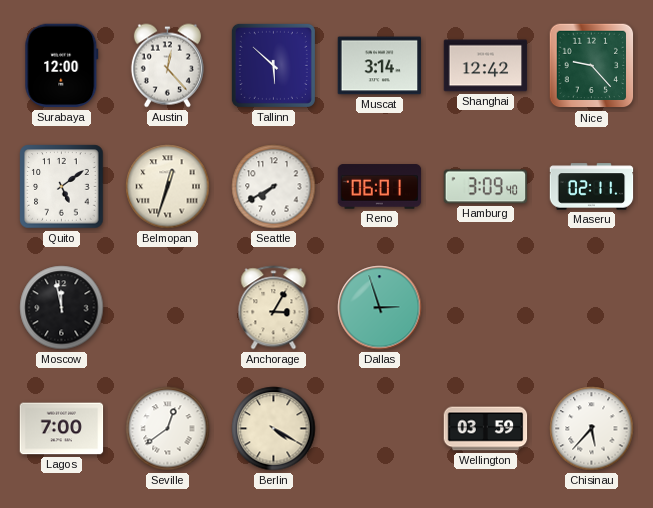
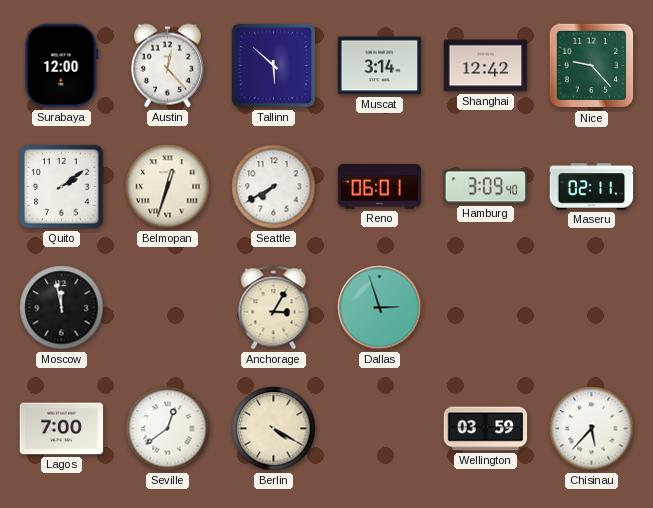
Quito: 5:09 -> 2:09
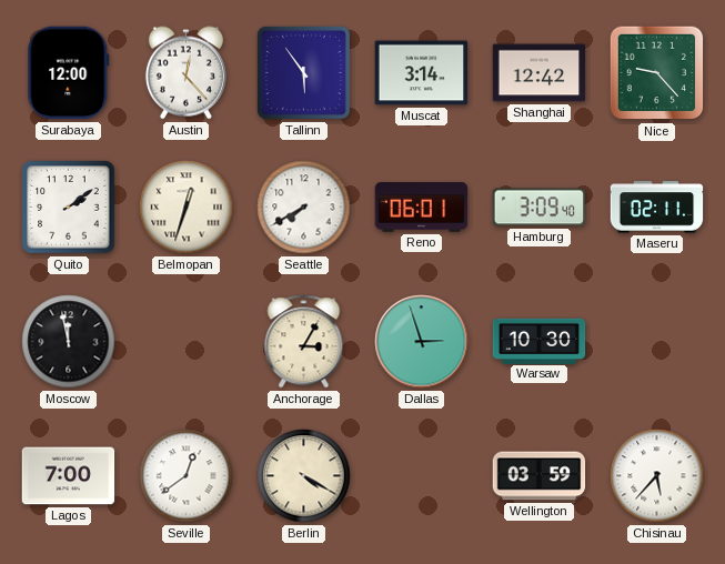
Tallinn: 5:52 -> 5:54
Warsaw: none -> 10:30
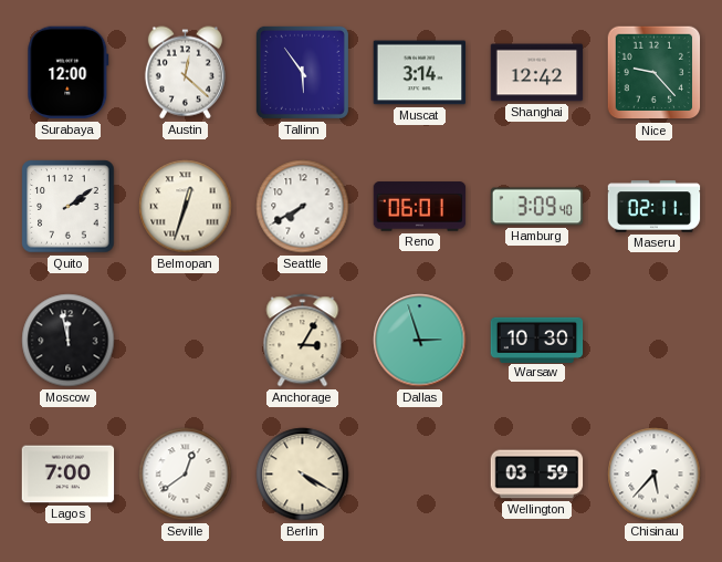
Austin: 12:23 -> 12:22
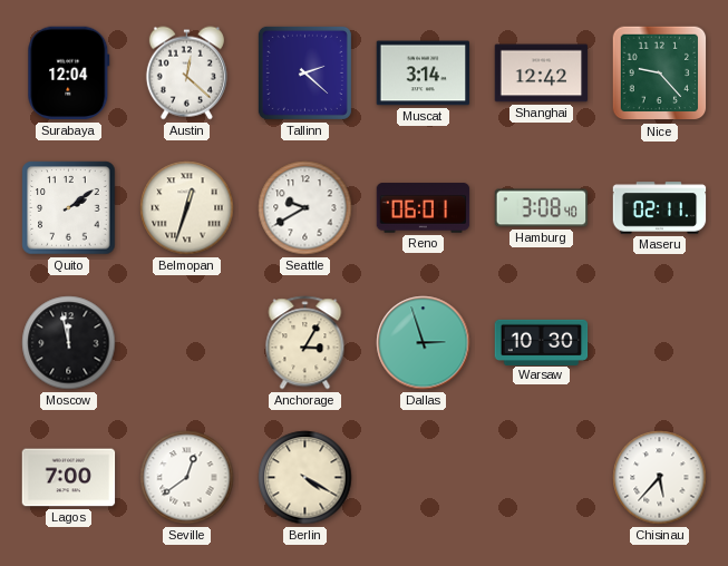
Surabaya: 12:00 -> 12:04
Tallinn: 5:54 -> 2:22
Seattle: 7:40 -> 9:40
Hamburg: 3:09 -> 3:08
Wellington: 03:59 -> none
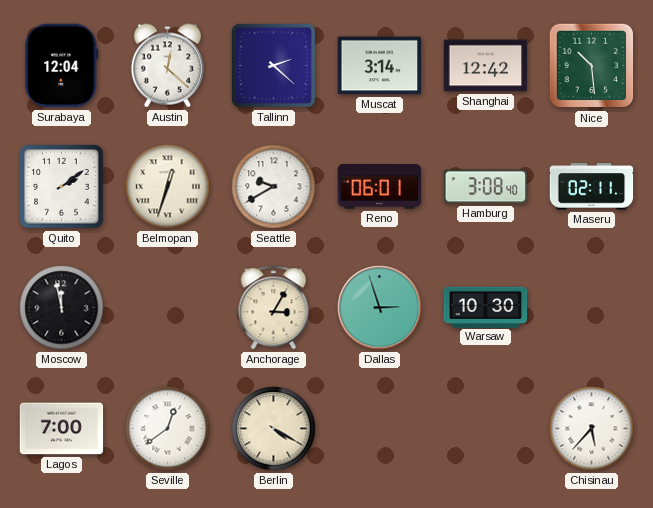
Nice: 9:23 -> 10:29
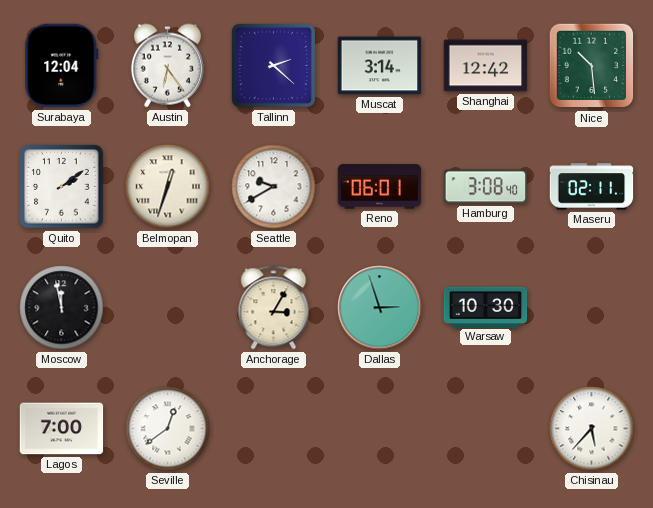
Austin: 12:22 -> 6:24
Berlin: 4:20 -> none
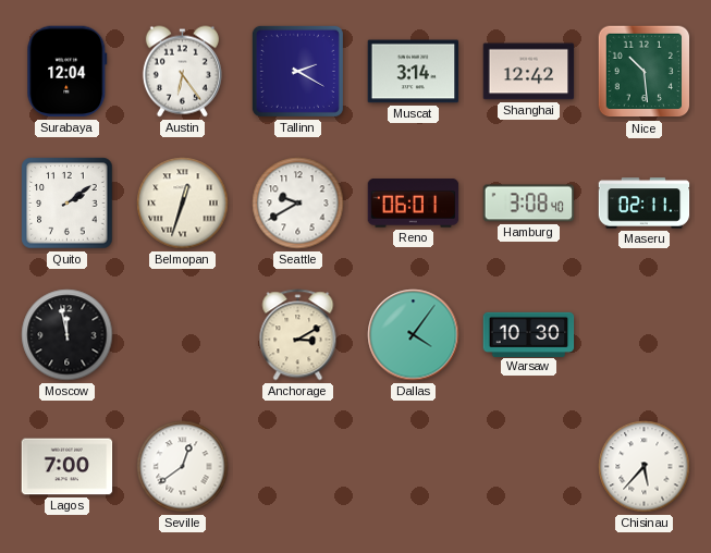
Tallinn: 2:22 -> 2:20
Anchorage: 3:05 -> 3:10
Dallas: 2:57 -> 4:06
